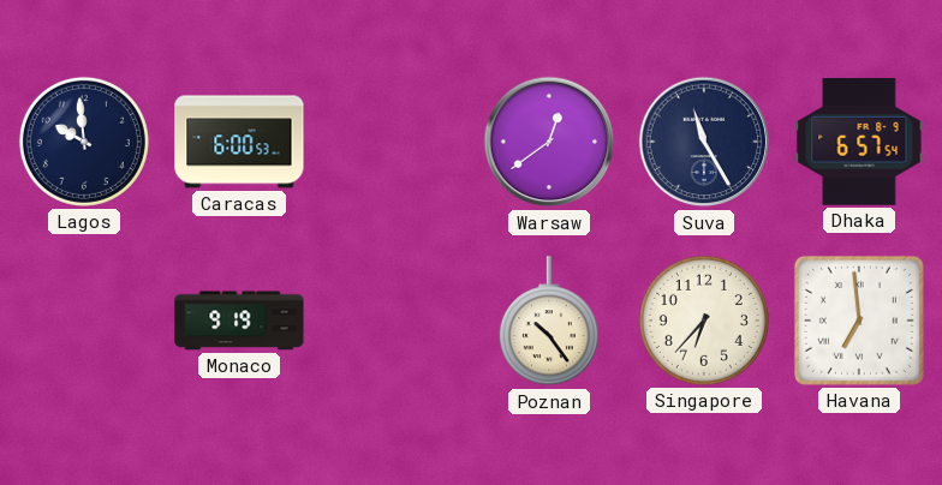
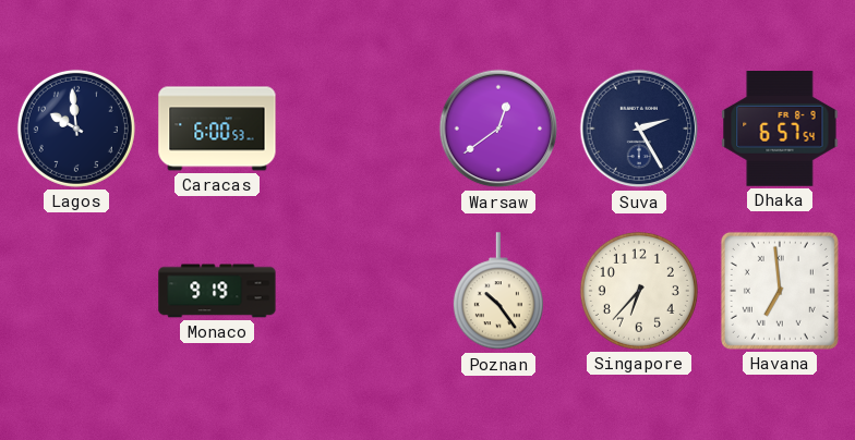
Suva: 11:25 -> 2:25
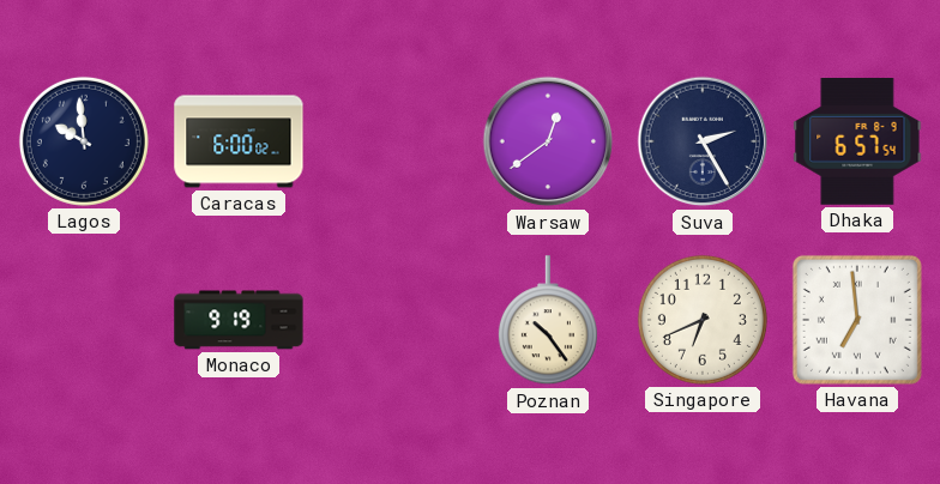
Caracas: 6:00:53 -> 6:00:02
Singapore: 6:37 -> 6:41
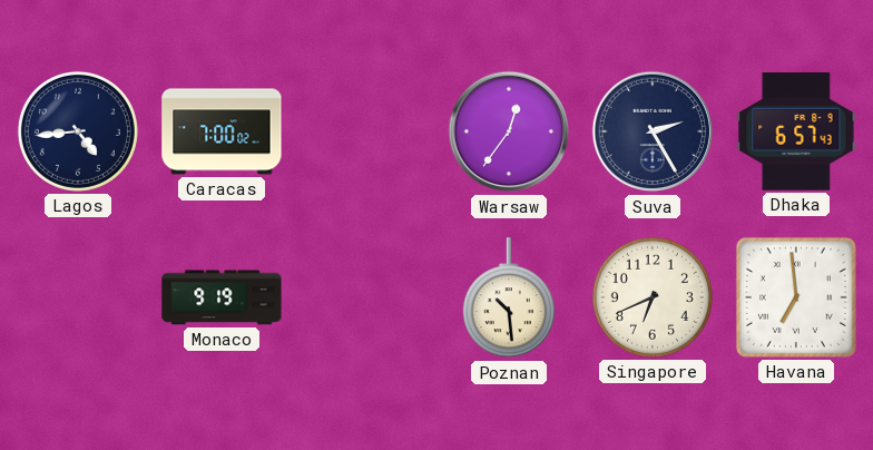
Lagos: 9:59 -> 4:44
Caracas: 6:00 -> 7:00
Warsaw: 12:39 -> 12:36
Dhaka: 6:57:54 -> 6:57:43
Poznan: 10:24 -> 10:29
